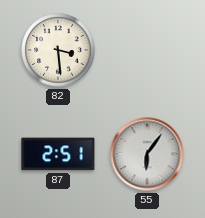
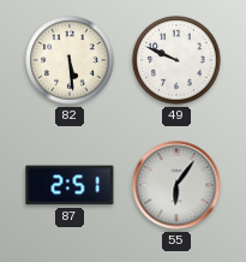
82: 3:29 -> 5:29
49: none -> 9:49
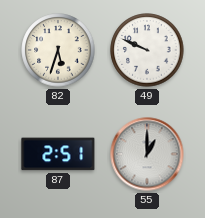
82: 5:29 -> 5:33
55: 6:06 -> 1:00
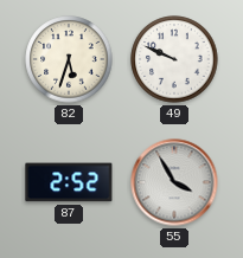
87: 2:51 -> 2:52
55: 1:00 -> 3:55
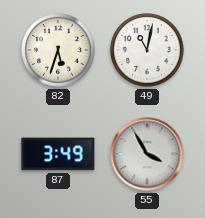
49: 9:49 -> 11:02
87: 2:52 -> 3:49
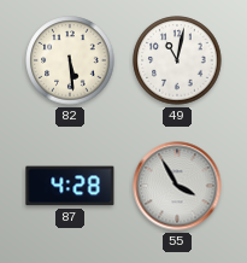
82: 5:33 -> 5:29
87: 3:49 -> 4:28
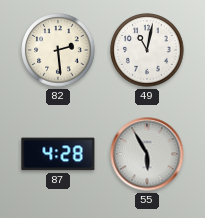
82: 5:29 -> 2:29
55: 3:55 -> 5:55
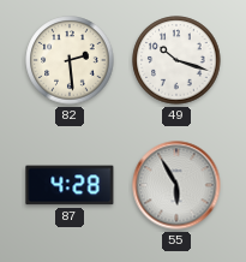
49: 11:02 -> 10:18
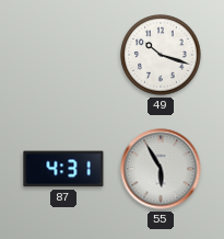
82: 2:29 -> none
87: 4:28 -> 4:31
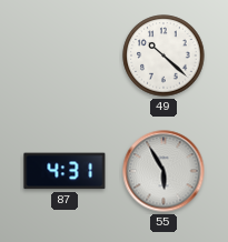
49: 10:18 -> 10:22
